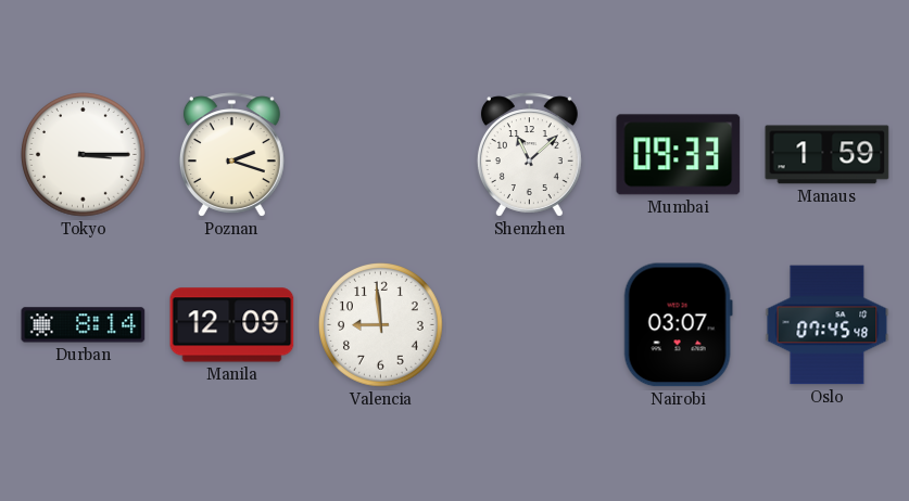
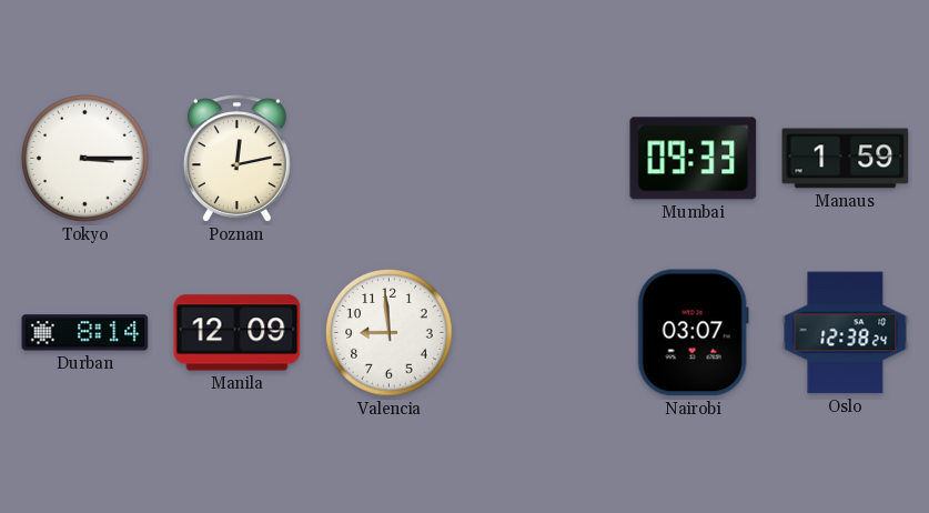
Poznan: 2:18 -> 12:13
Shenzhen: 11:08 -> none
Oslo: 07:45 -> 12:38
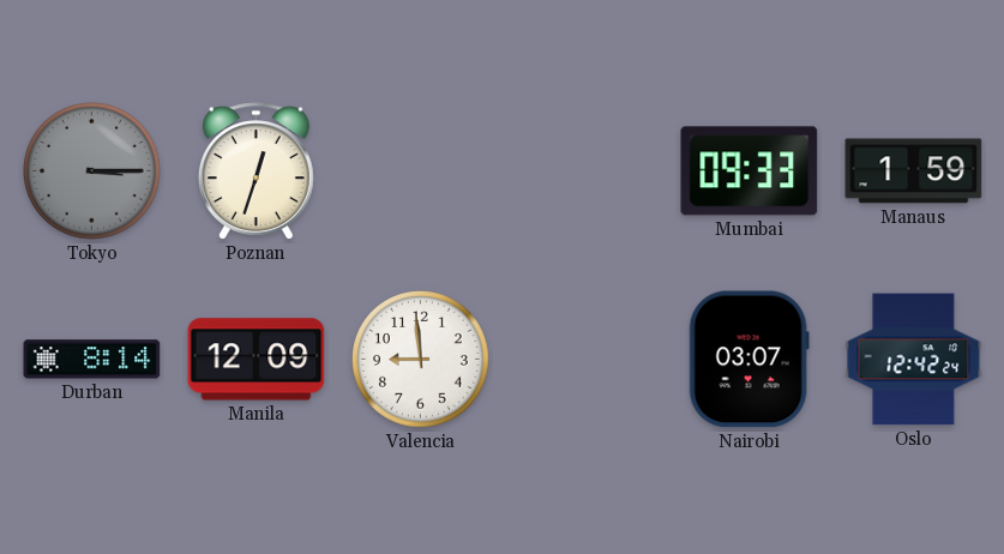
Tokyo dial: white -> grey
Poznan: 12:13 -> 12:33
Oslo: 12:38 -> 12:42
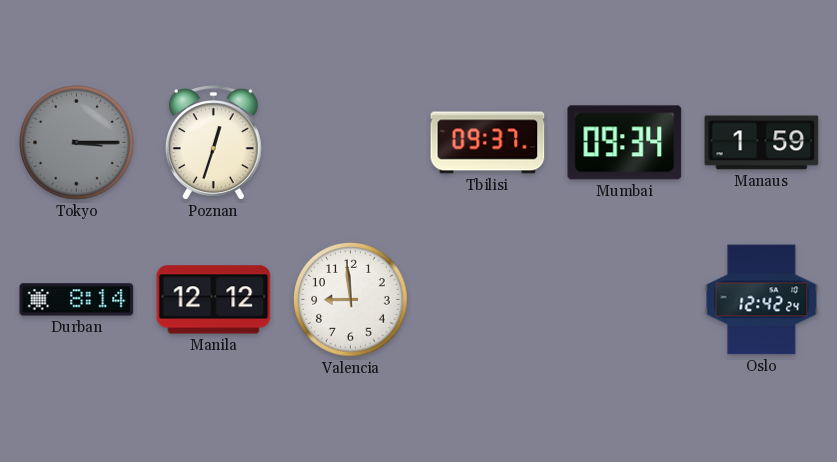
Tbilisi: none -> 09:37
Mumbai: 09:33 -> 09:34
Manila: 12:09 -> 12:12
Nairobi: 03:07 -> none
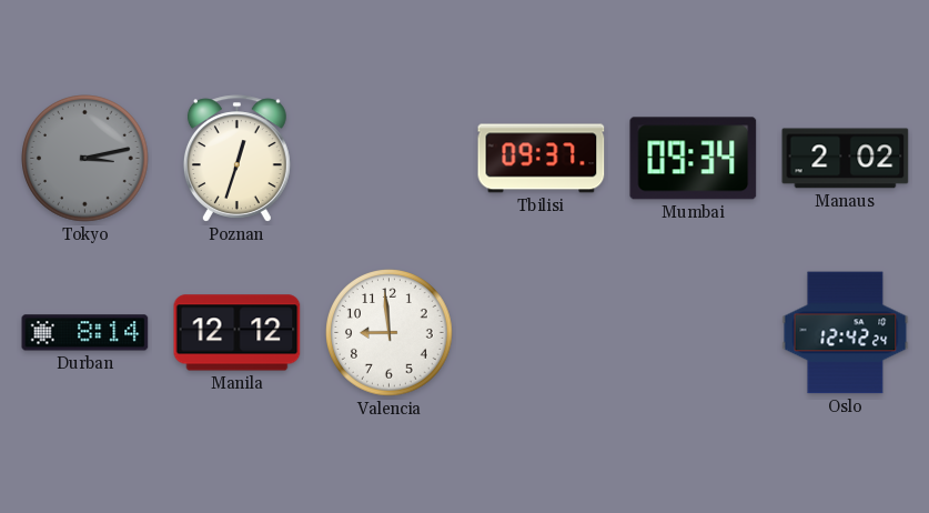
Tokyo: 3:15 -> 3:13
Manaus: 1:59 -> 2:02
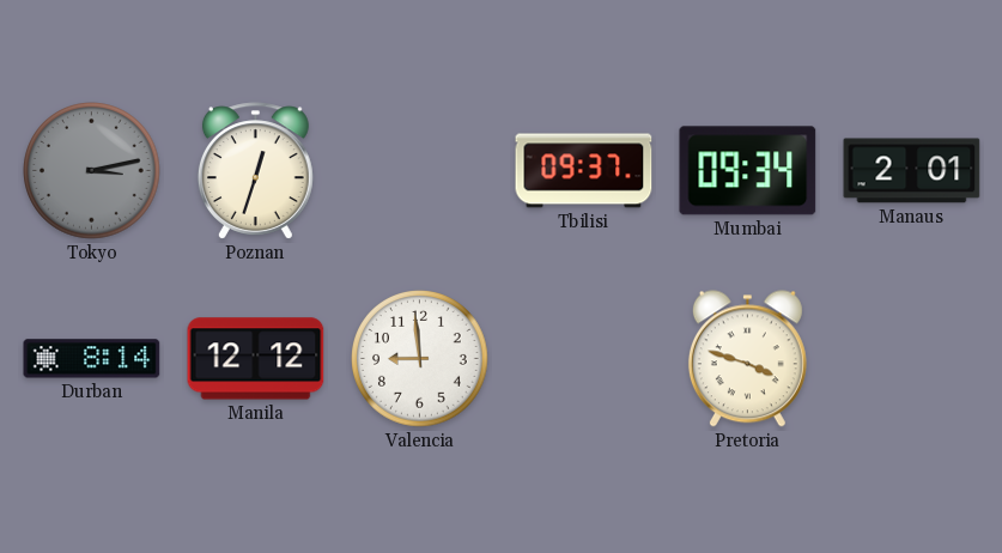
Manaus: 2:02 -> 2:01
Pretoria: none -> 3:48
Oslo: 12:42 -> none
